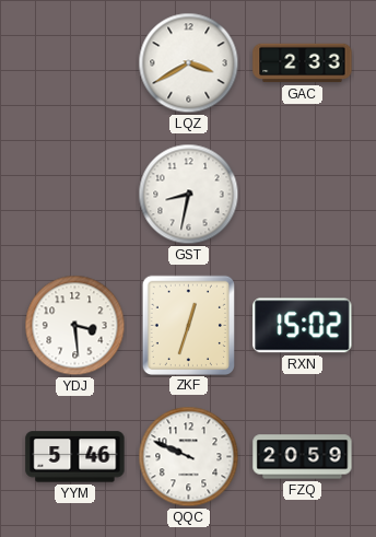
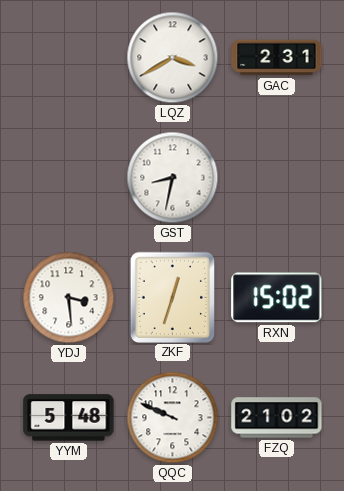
GAC: 2:33 -> 2:31
YYM: 5:46 -> 5:48
FZQ: 20:59 -> 21:02
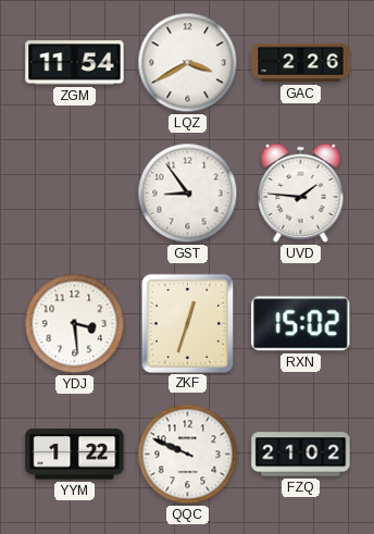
ZGM: none -> 11:54
GAC: 2:31 -> 2:26
GST: 8:32 -> 8:54
UVD: none -> 1:46
YYM: 5:48 -> 1:22
